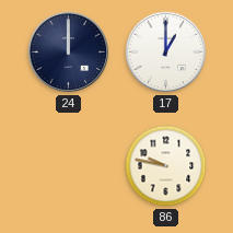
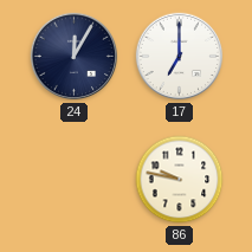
24: 12:00 -> 12:05
17: 1:00 -> 7:00
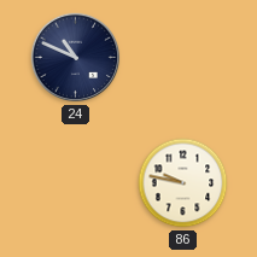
24: 12:05 -> 10:49
17: 7:00 -> none
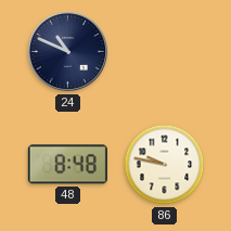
48: none -> 8:48
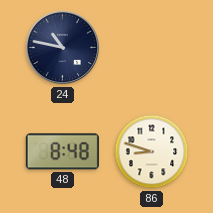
24: 10:49 -> 10:47
86: 9:47 -> 8:48
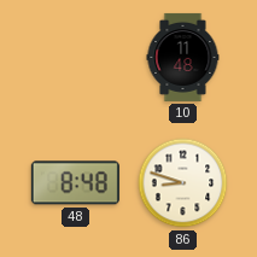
24: 10:47 -> none
10: none -> 11:48
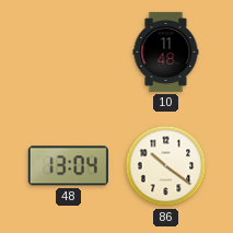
48: 8:48 -> 13:04
86: 8:48 -> 10:21
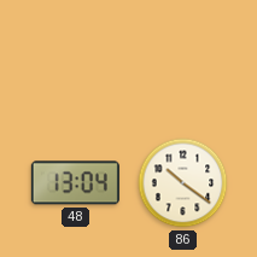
10: 11:48 -> none
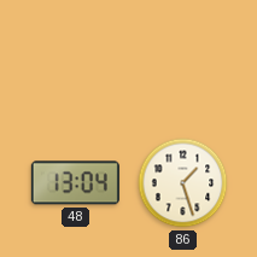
86: 10:21 -> 1:27
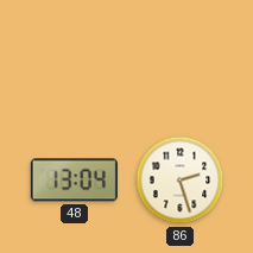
86: 1:27 -> 2:27
